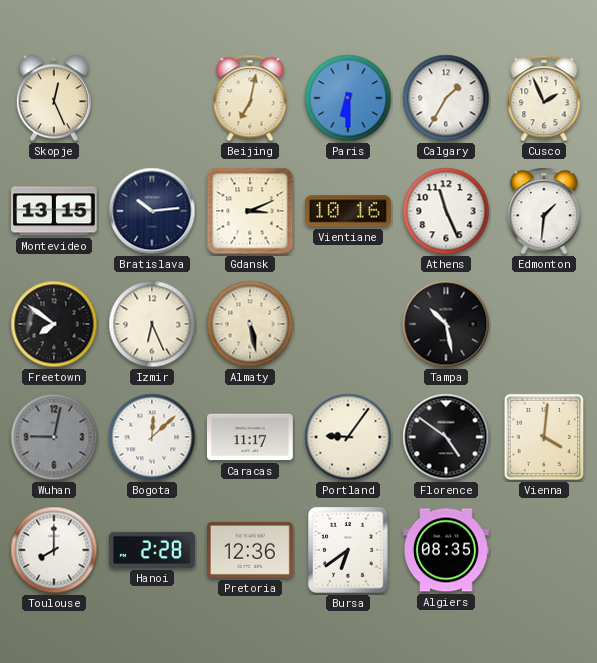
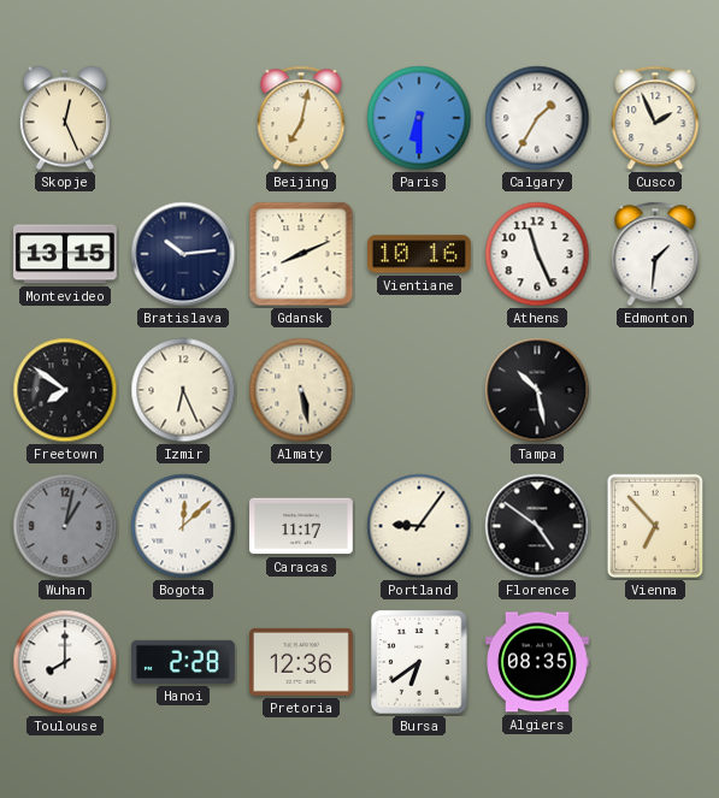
Gdansk: 3:11 -> 8:11
Wuhan: 9:02 -> 1:02
Vienna: 4:01 -> 6:53
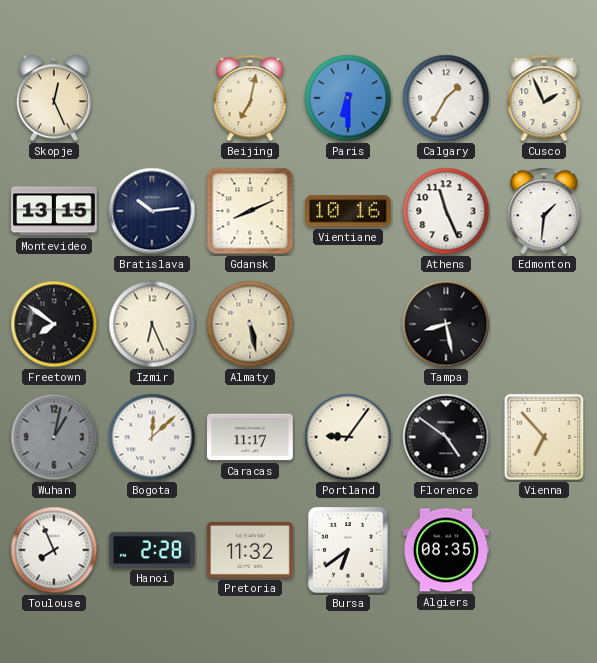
Tampa: 10:28 -> 8:28
Toulouse: 8:00 -> 7:56
Pretoria: 12:36 -> 11:32
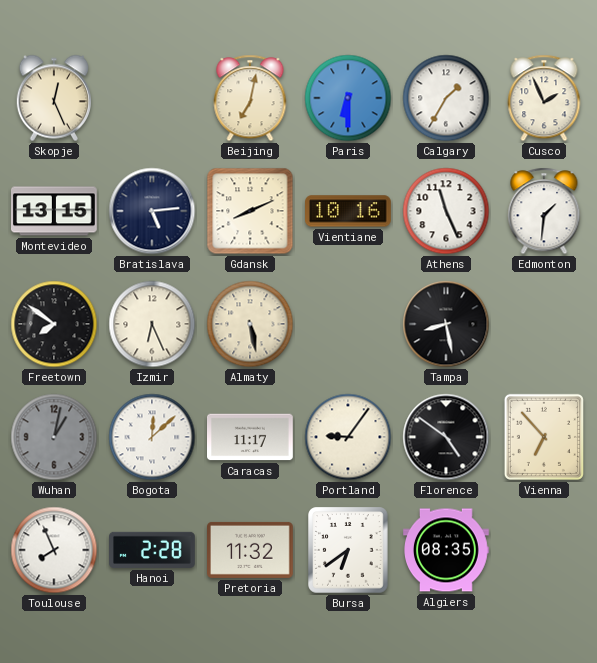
Bratislava: 10:14 -> 5:14
